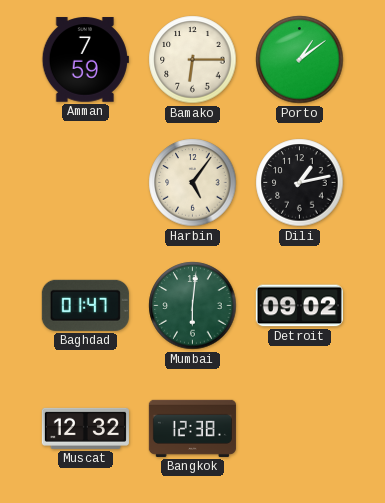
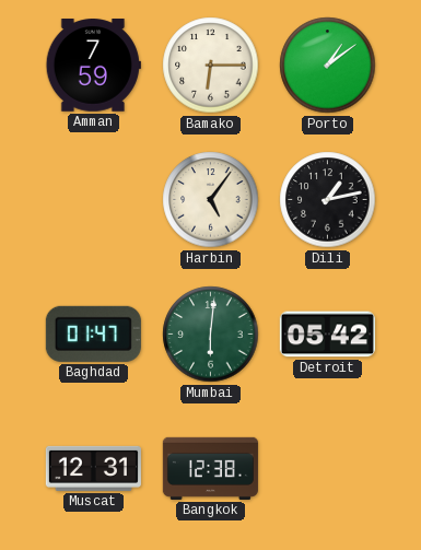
Detroit: 09:02 -> 05:42
Muscat: 12:32 -> 12:31
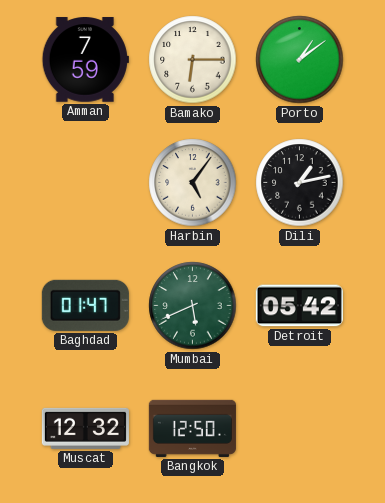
Mumbai: 6:01 -> 5:41
Muscat: 12:31 -> 12:32
Bangkok: 12:38 -> 12:50
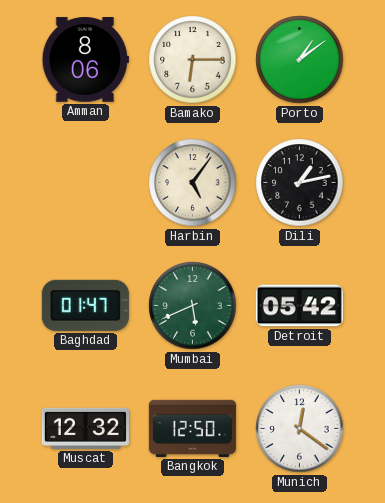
Amman: 7:59 -> 8:06
Munich: none -> 12:21
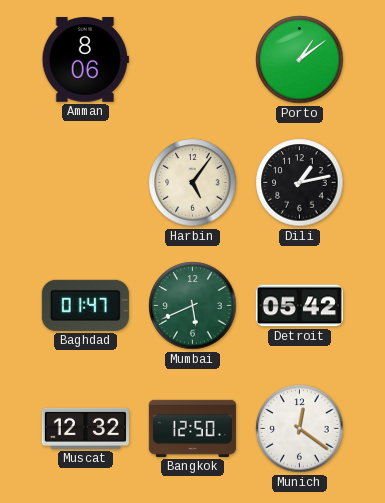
Bamako: 6:15 -> none
